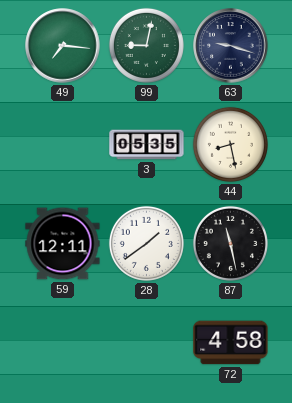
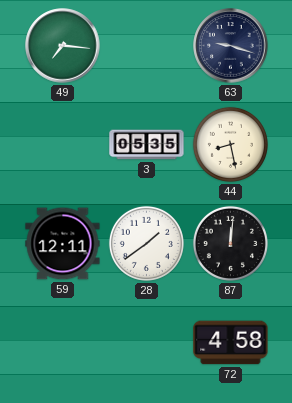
99: 9:02 -> none
87: 11:28 -> 12:01
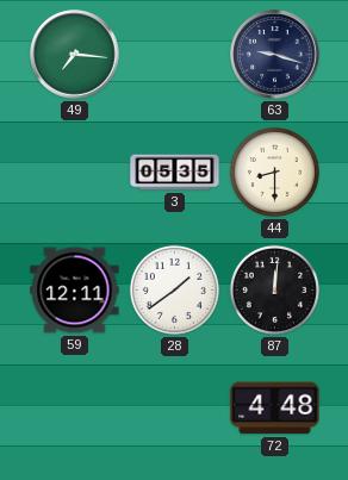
44: 8:28 -> 8:30
72: 4:58 -> 4:48
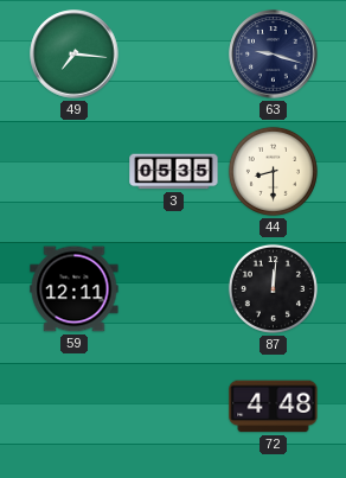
28: 1:39 -> none
